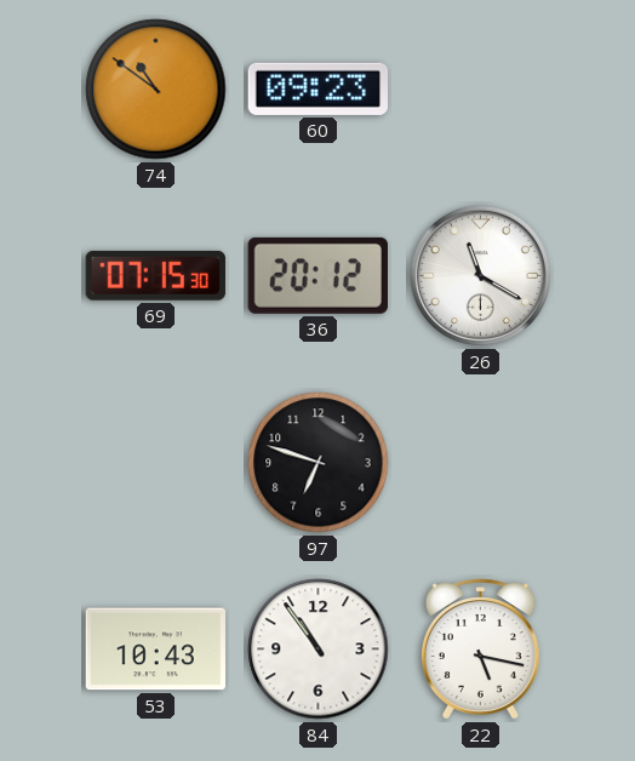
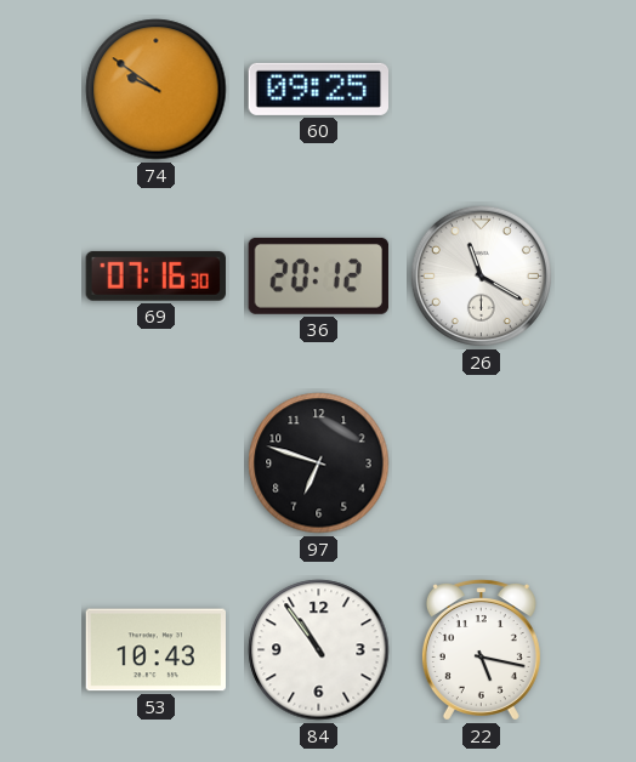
74: 10:51 -> 9:51
60: 09:23 -> 09:25
69: 07:15 -> 07:16
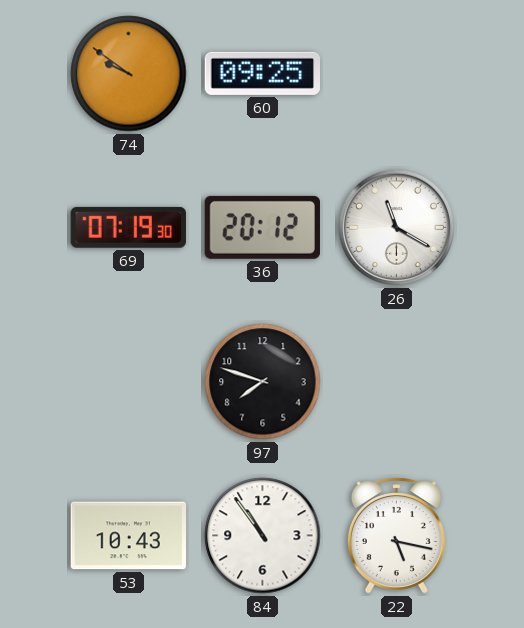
69: 07:16 -> 07:19
97: 6:48 -> 7:48
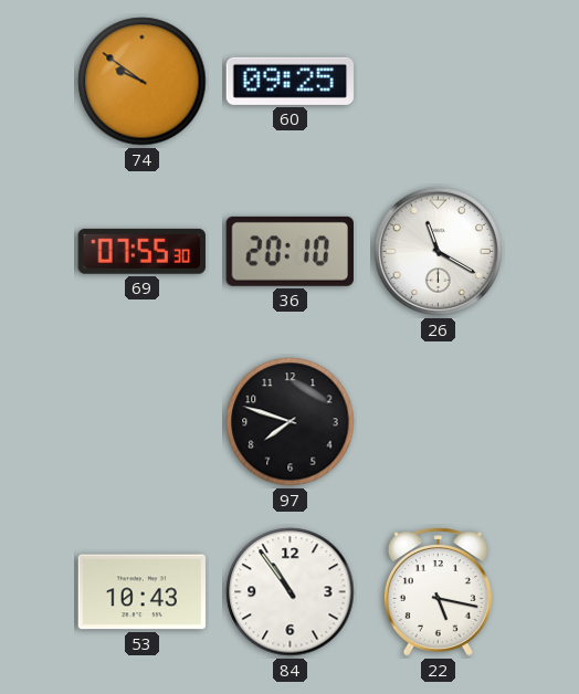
69: 07:19 -> 07:55
36: 20:12 -> 20:10
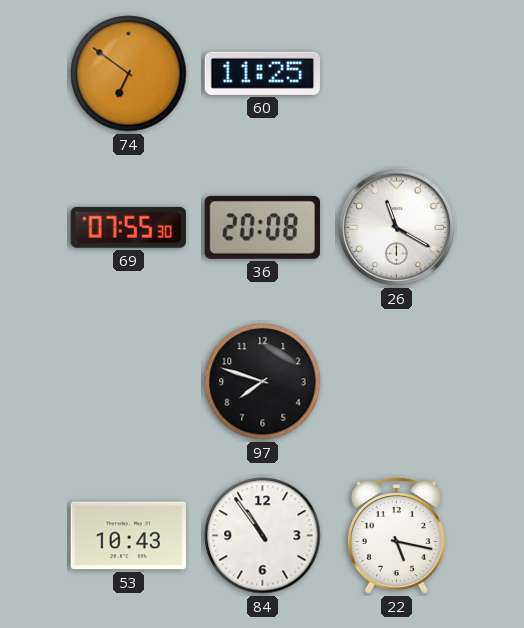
74: 9:51 -> 6:51
60: 09:25 -> 11:25
36: 20:10 -> 20:08
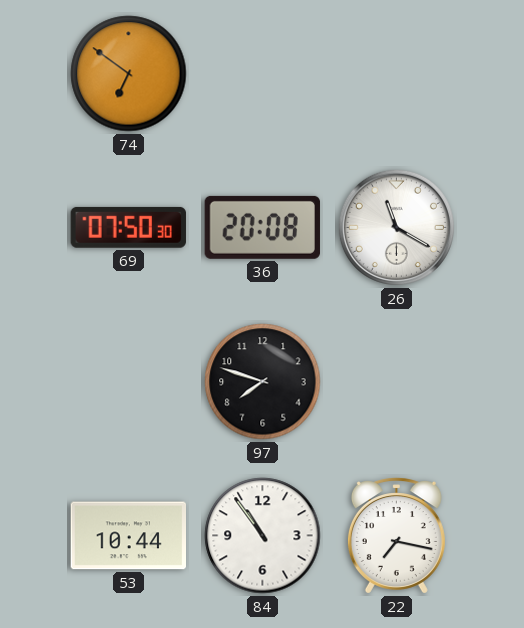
60: 11:25 -> none
69: 07:55 -> 07:50
53: 10:43 -> 10:44
22: 5:17 -> 7:17
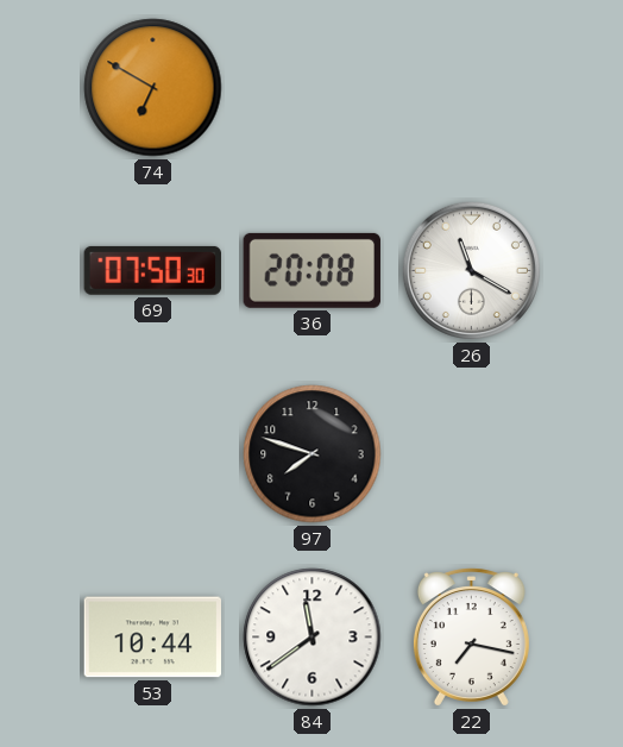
74: 6:51 -> 6:50
84: 10:54 -> 11:39
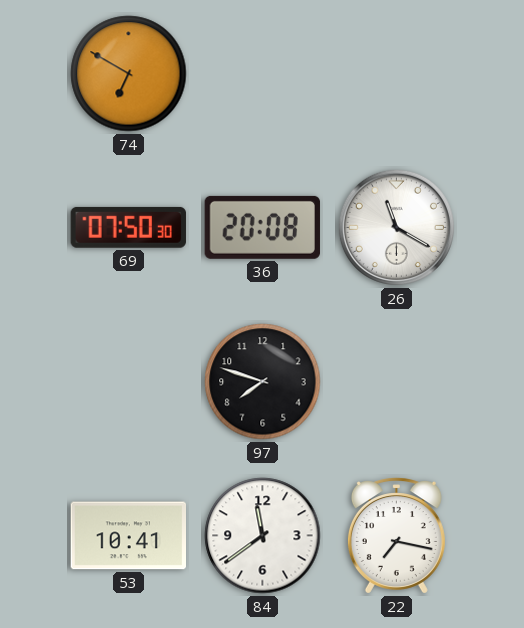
53: 10:44 -> 10:41
